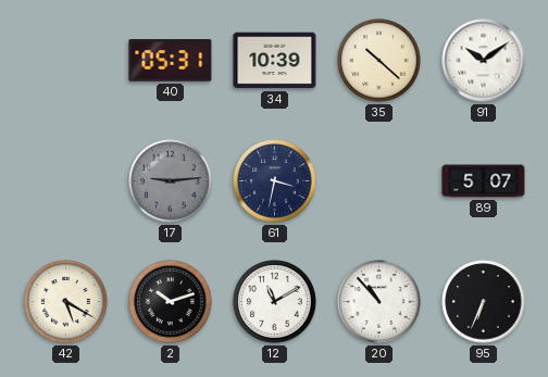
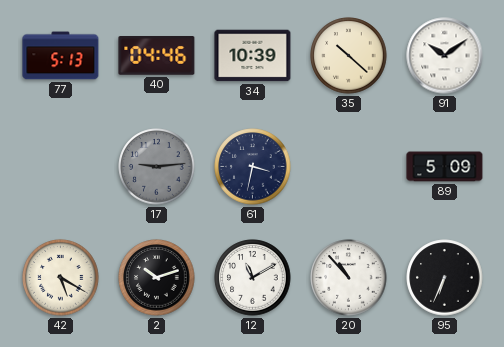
77: none -> 5:13
40: 05:31 -> 04:46
89: 5:07 -> 5:09
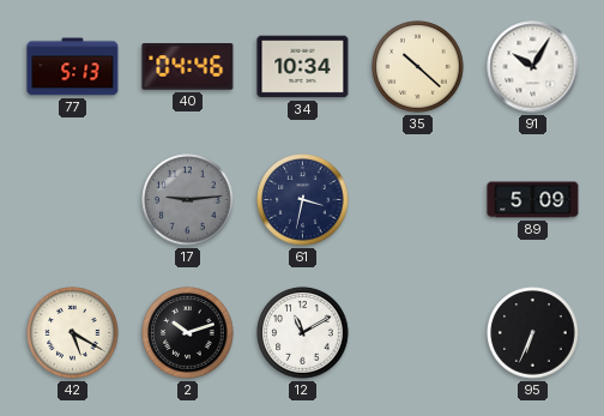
34: 10:39 -> 10:34
91: 10:09 -> 10:05
20: 10:53 -> none
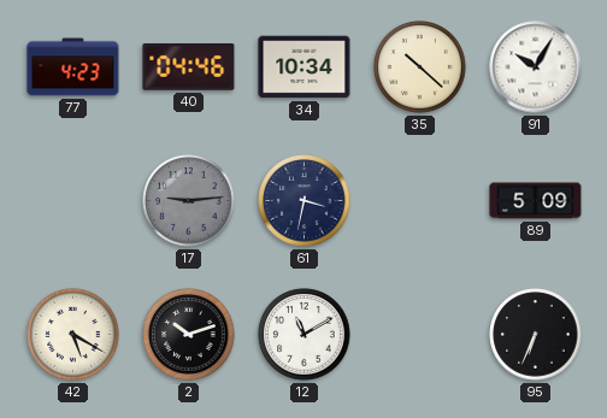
77: 5:13 -> 4:23
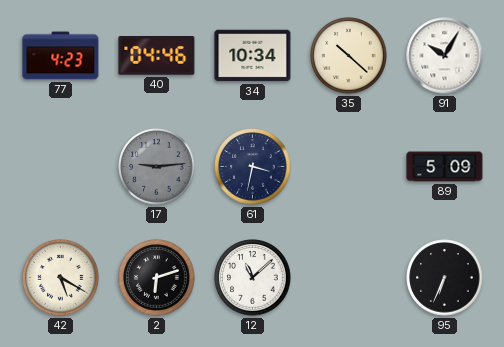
2: 10:12 -> 6:12
12: 11:10 -> 11:08
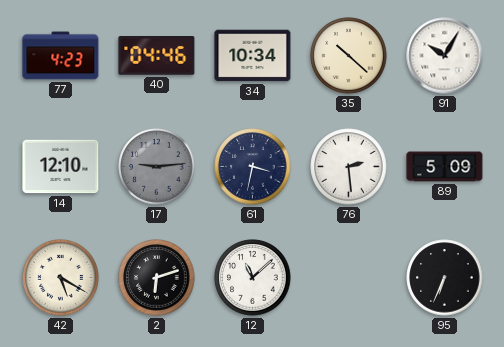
14: none -> 12:10
76: none -> 2:29
